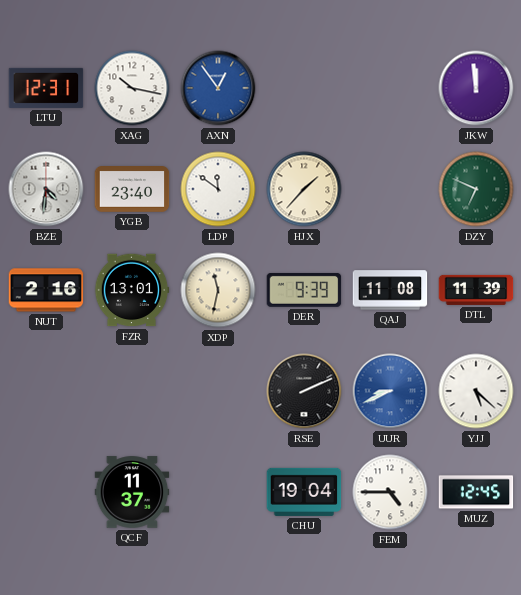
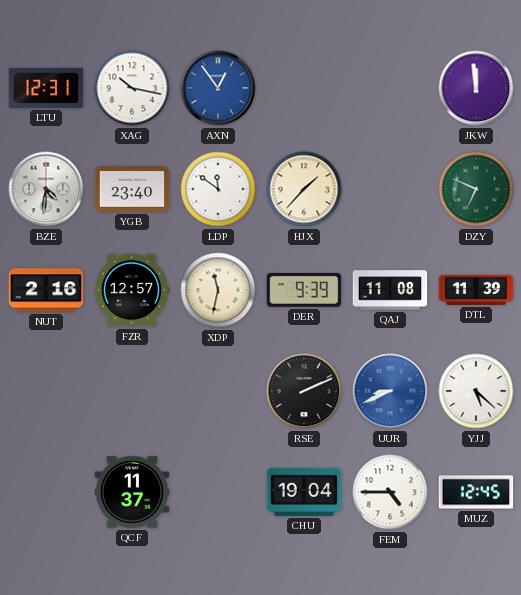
FZR: 13:01 -> 12:57
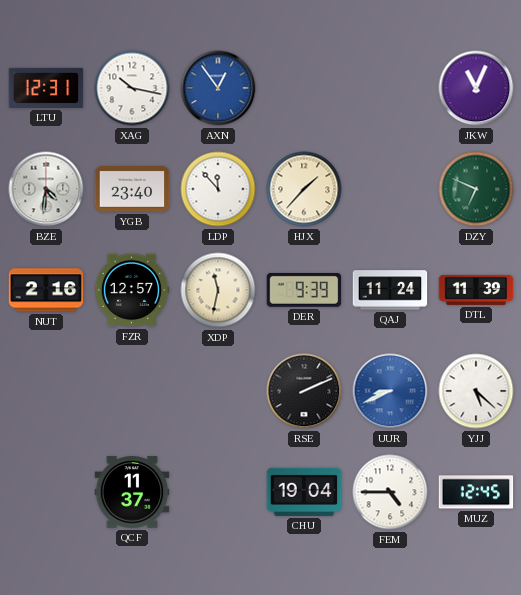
JKW: 11:59 -> 11:04
LDP: 11:51 -> 11:53
QAJ: 11:08 -> 11:24
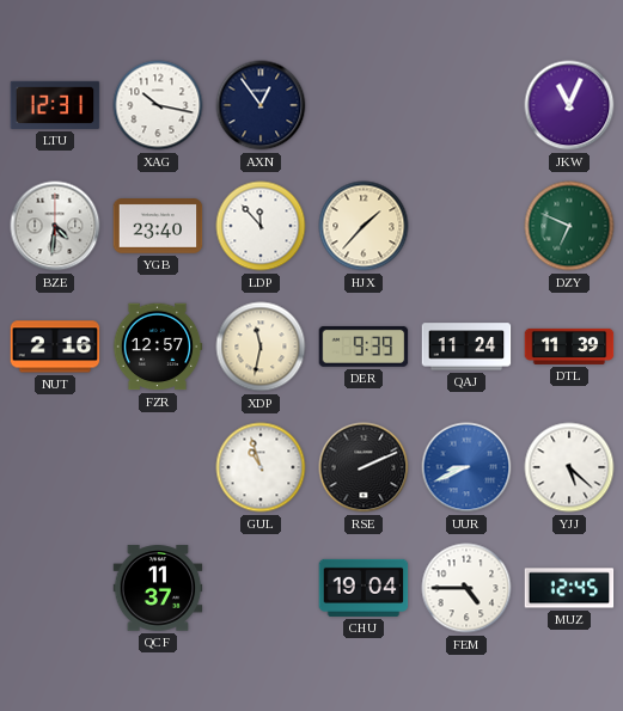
AXN dial: blue -> navy
GUL: none -> 10:57
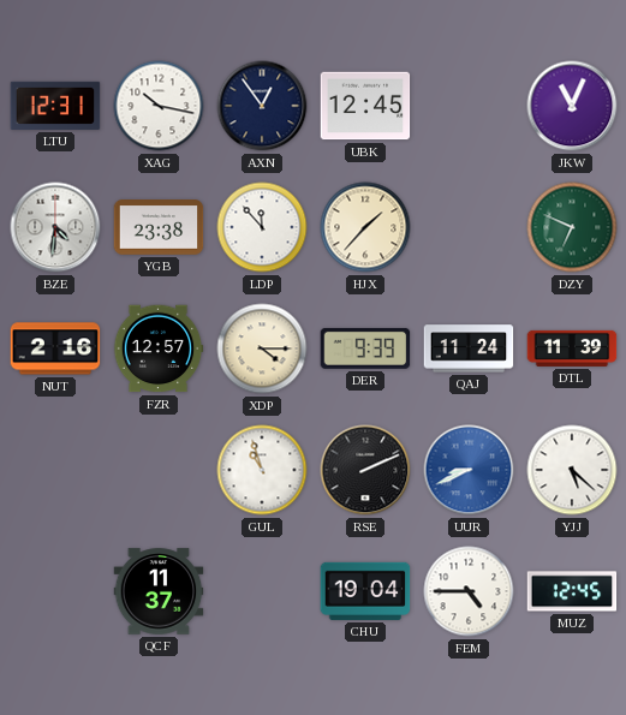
UBK: none -> 12:45
YGB: 23:40 -> 23:38
XDP: 11:32 -> 4:15
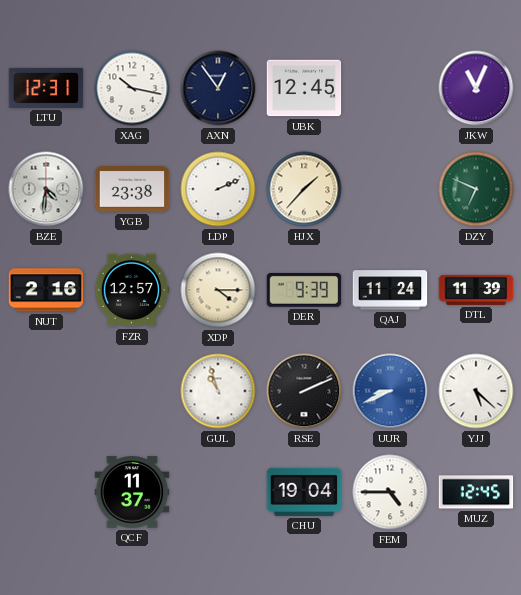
LDP: 11:53 -> 2:11
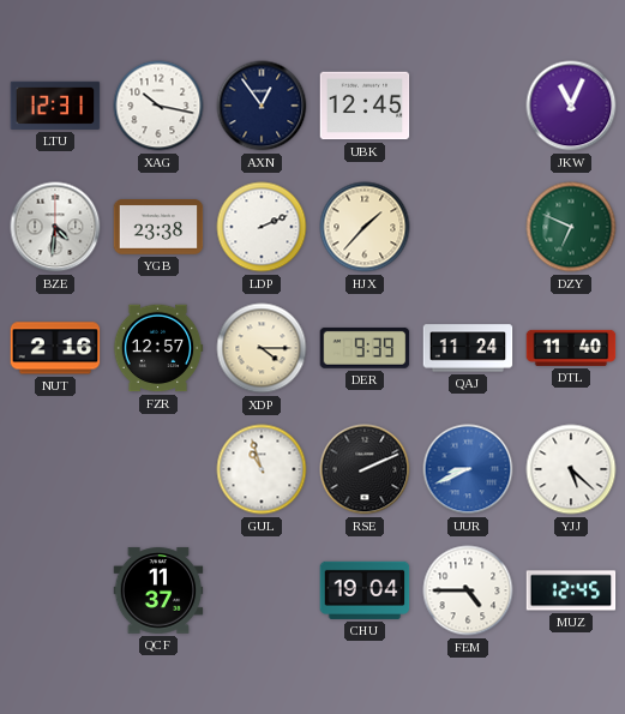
DTL: 11:39 -> 11:40
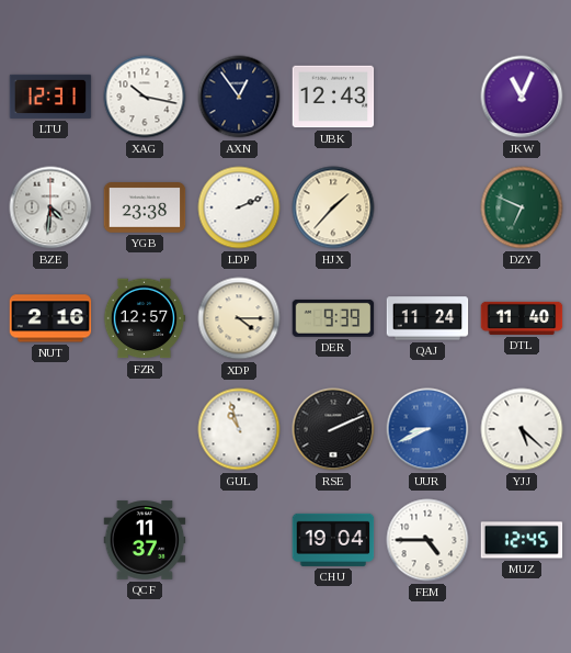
UBK: 12:45 -> 12:43
